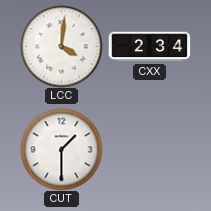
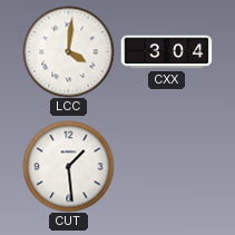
CXX: 2:34 -> 3:04
CUT: 1:30 -> 1:29
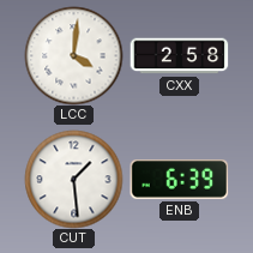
CXX: 3:04 -> 2:58
ENB: none -> 6:39
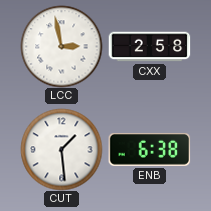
LCC: 4:01 -> 2:58
ENB: 6:39 -> 6:38
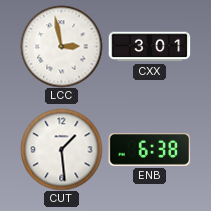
CXX: 2:58 -> 3:01
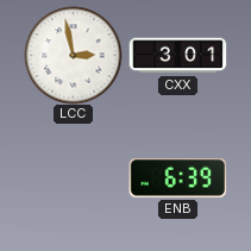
CUT: 1:29 -> none
ENB: 6:38 -> 6:39
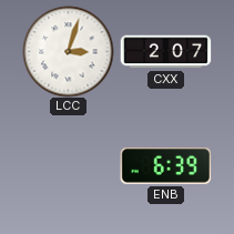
LCC: 2:58 -> 3:03
CXX: 3:01 -> 2:07
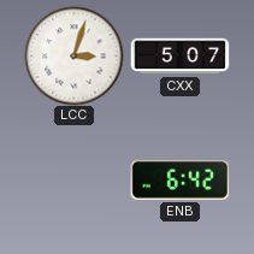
CXX: 2:07 -> 5:07
ENB: 6:39 -> 6:42
